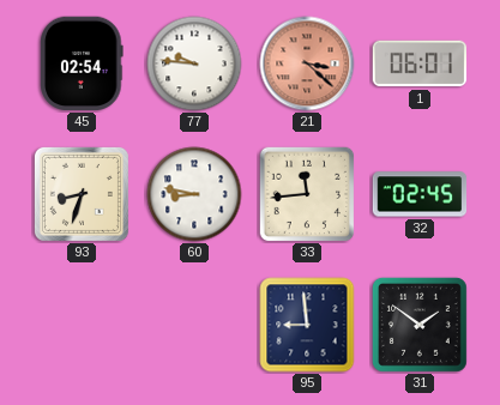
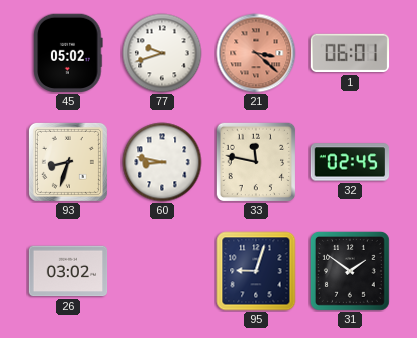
45: 02:54 -> 05:02
77: 9:46 -> 9:42
33: 11:44 -> 11:47
26: none -> 03:02
95: 8:59 -> 9:03
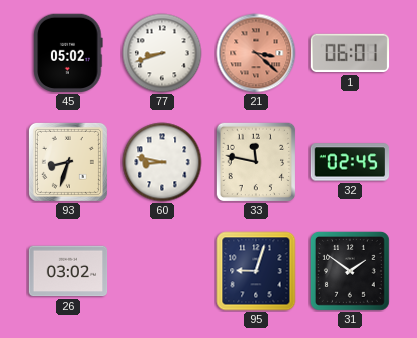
77: 9:42 -> 8:42
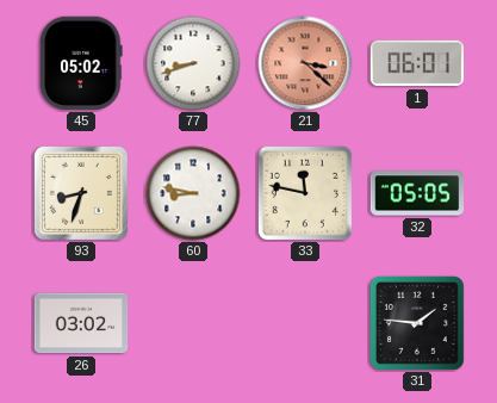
32: 02:45 -> 05:05
95: 9:03 -> none
31: 1:51 -> 1:46
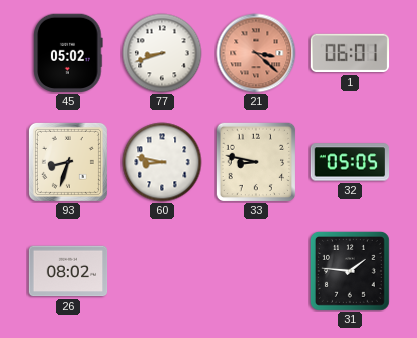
33: 11:47 -> 8:47
26: 03:02 -> 08:02
